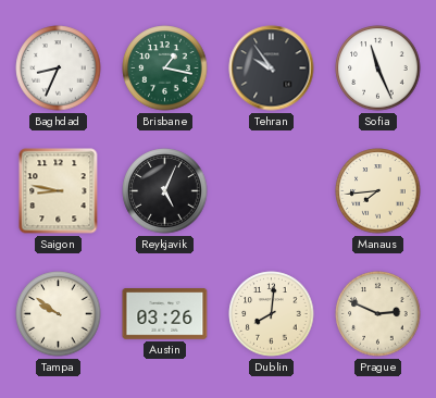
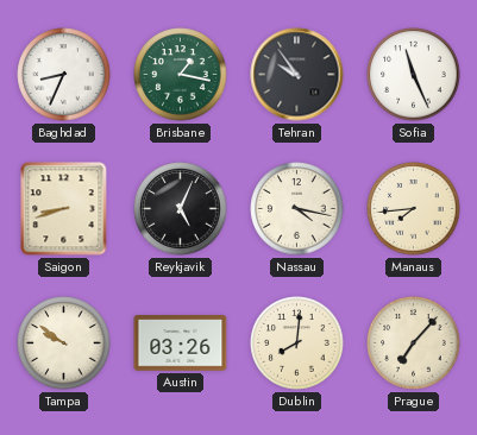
Saigon: 8:47 -> 8:42
Nassau: none -> 4:17
Prague: 2:49 -> 7:07
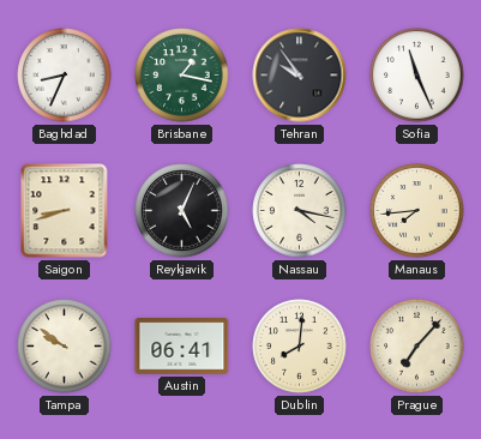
Austin: 03:26 -> 06:41
